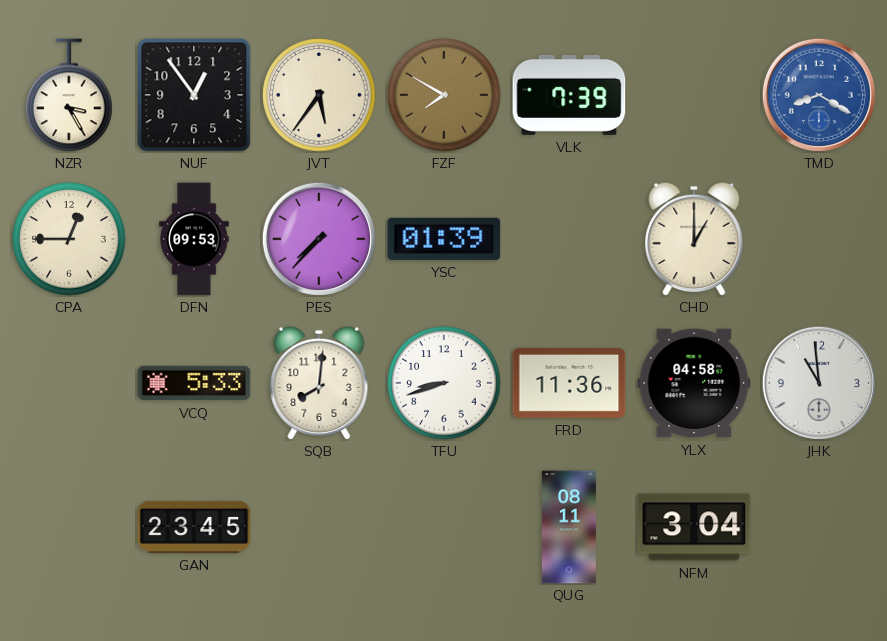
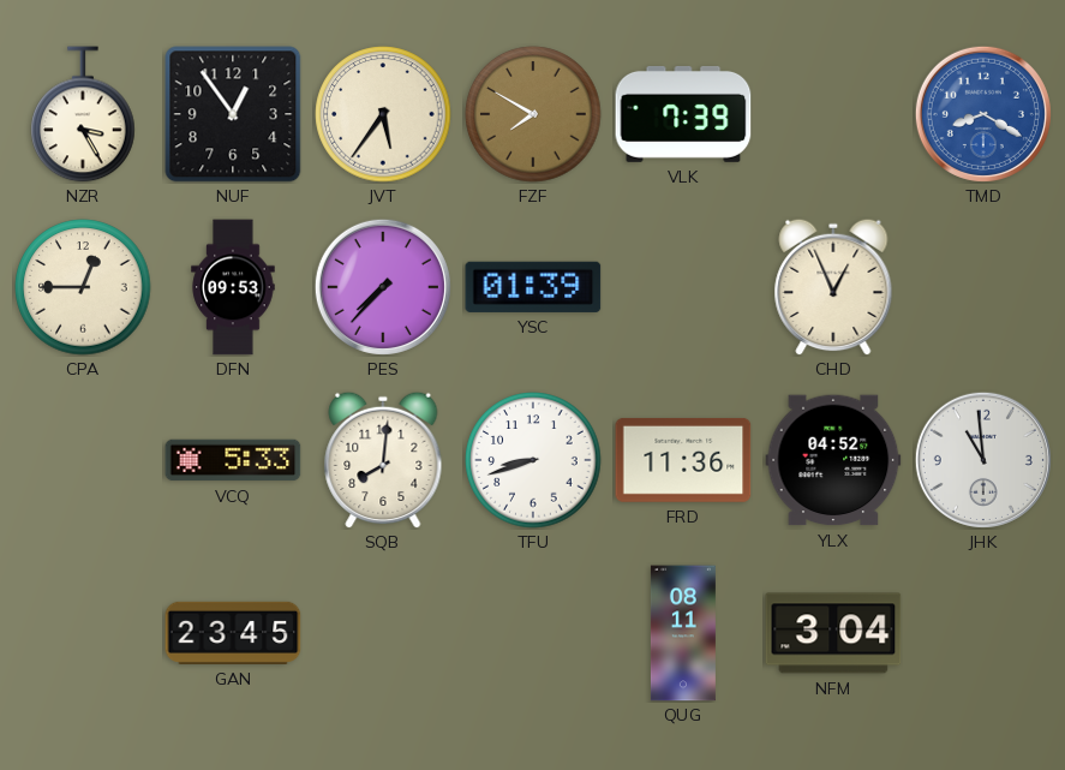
CHD: 1:00 -> 12:56
YLX: 04:58 -> 04:52
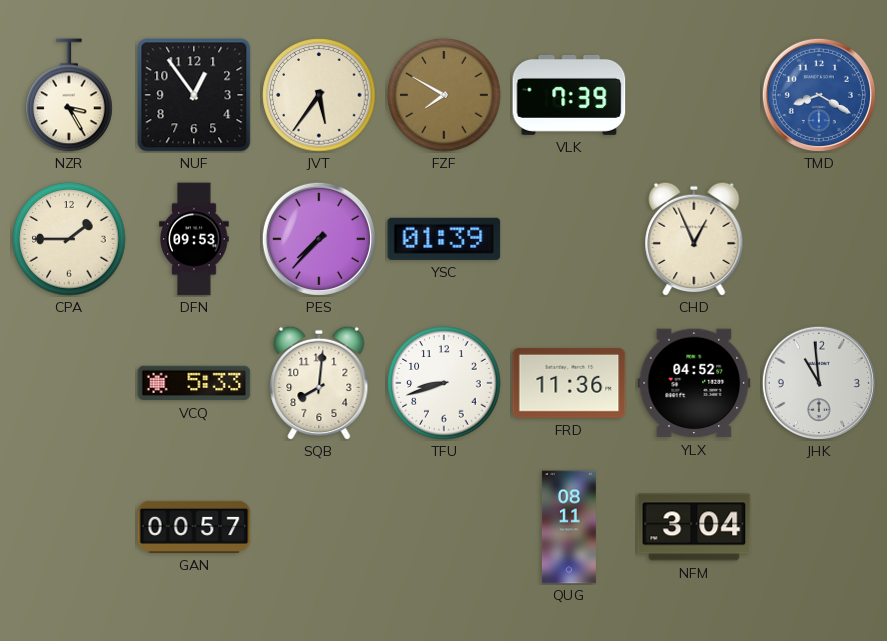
CPA: 12:45 -> 1:45
GAN: 23:45 -> 00:57
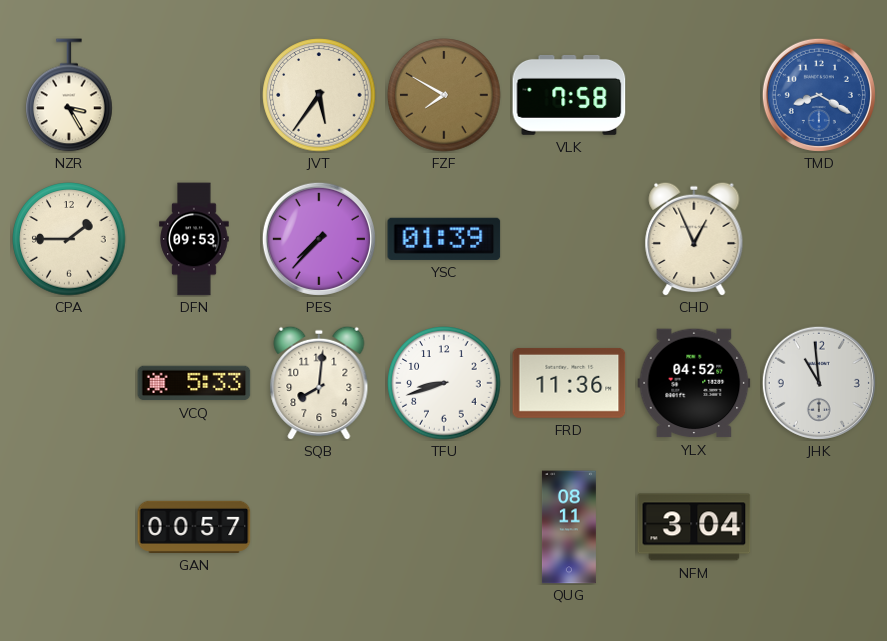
NUF: 12:54 -> none
VLK: 7:39 -> 7:58
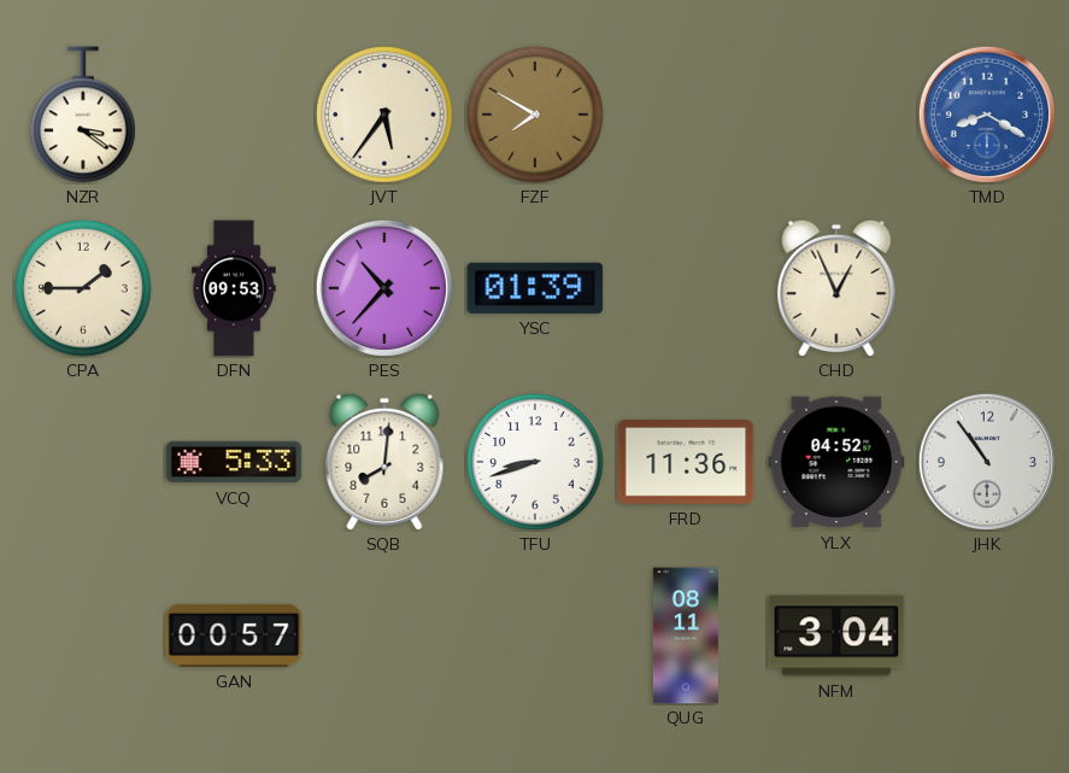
NZR: 3:25 -> 3:21
VLK: 7:58 -> none
PES: 7:37 -> 10:37
JHK: 10:59 -> 10:54
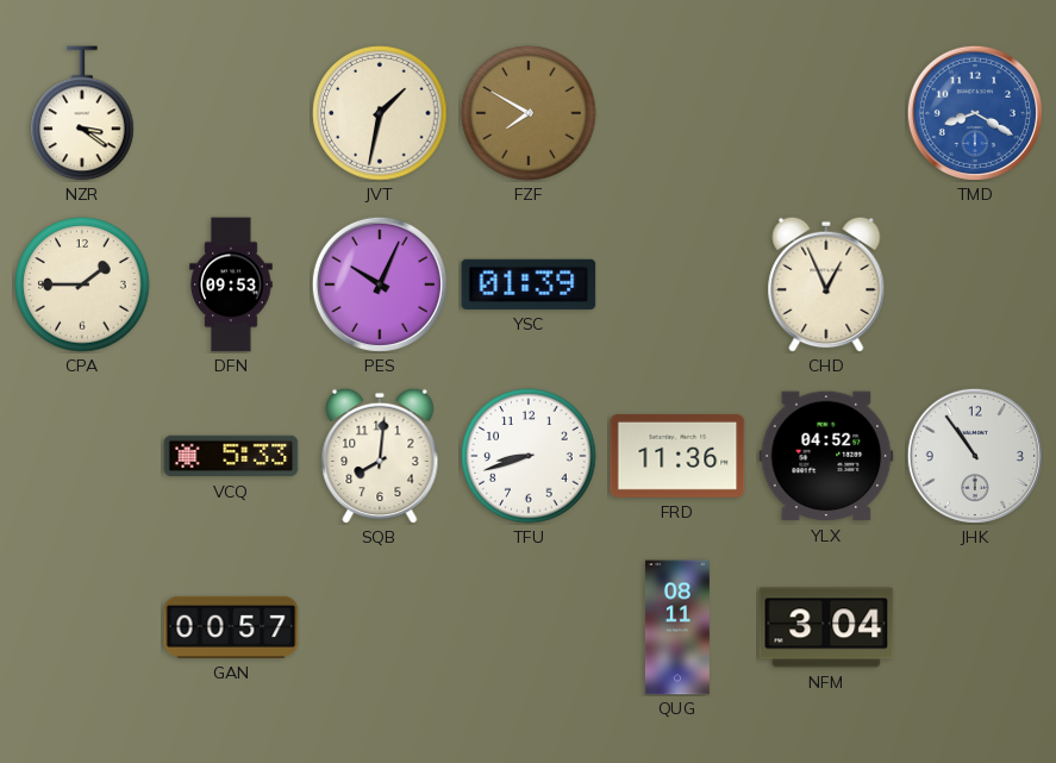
JVT: 5:36 -> 1:32
PES: 10:37 -> 10:04
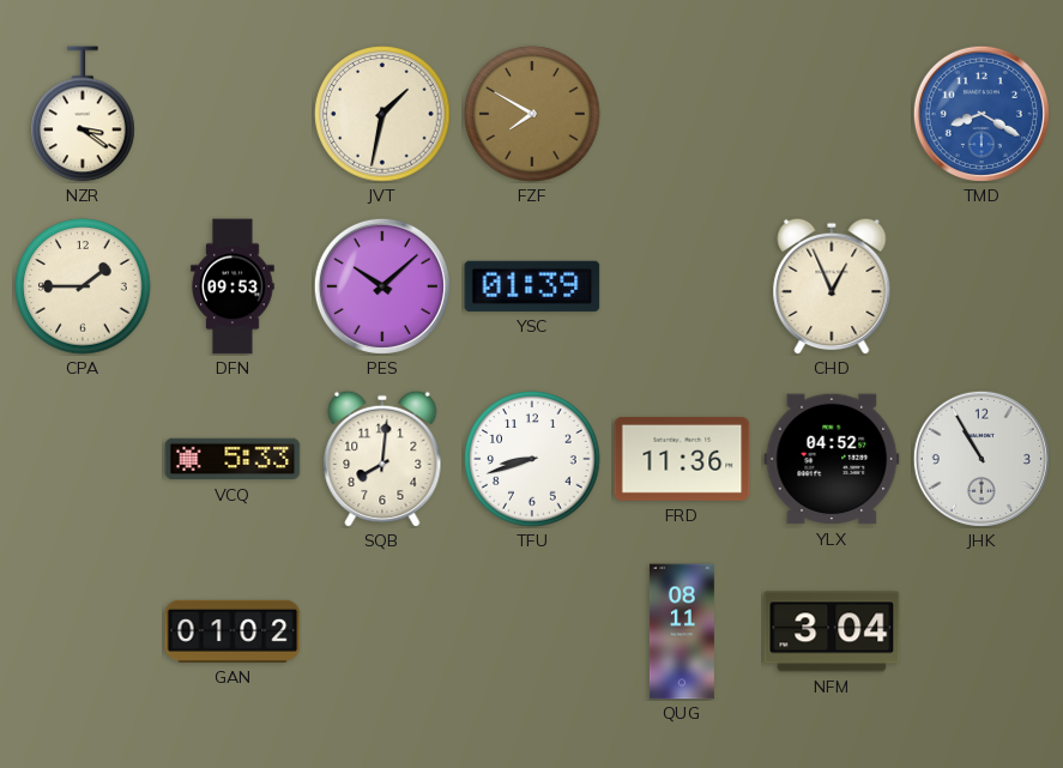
PES: 10:04 -> 10:08
JHK: 10:54 -> 10:55
GAN: 00:57 -> 01:02
